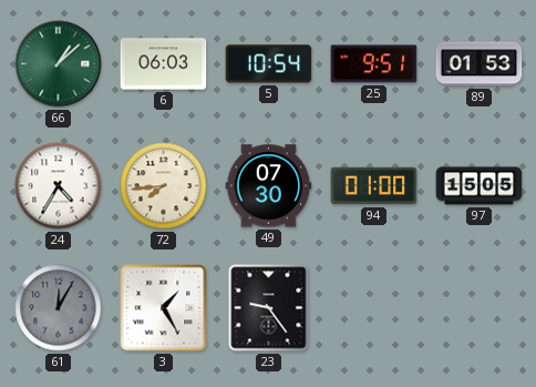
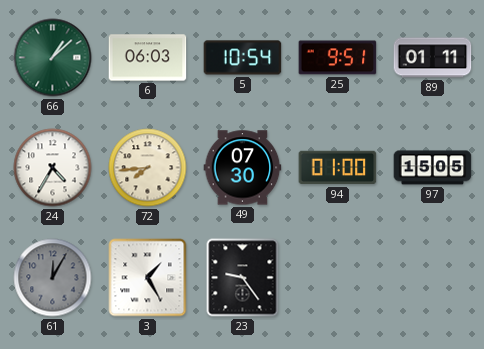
89: 01:53 -> 01:11
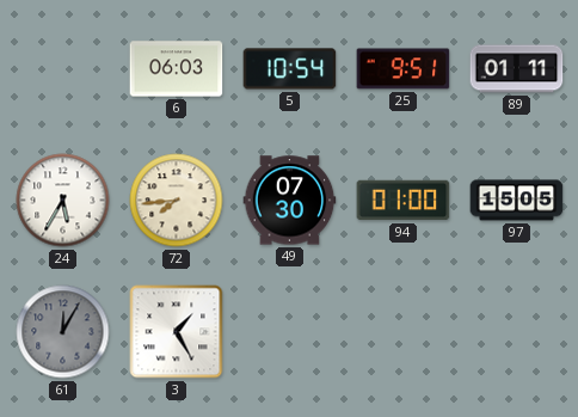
66: 1:08 -> none
24: 4:35 -> 5:35
23: 9:24 -> none
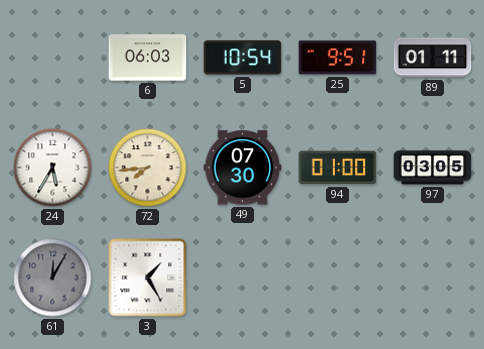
97: 15:05 -> 03:05
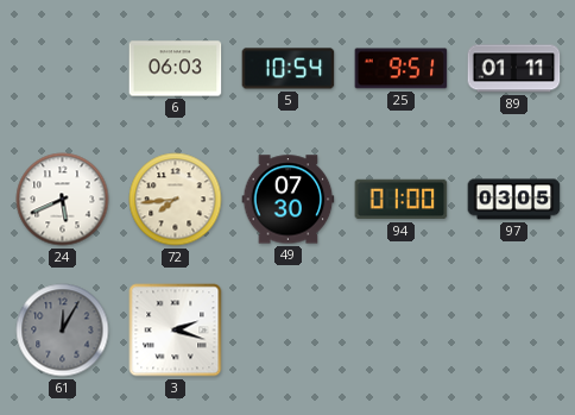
24: 5:35 -> 5:41
3: 1:25 -> 2:18
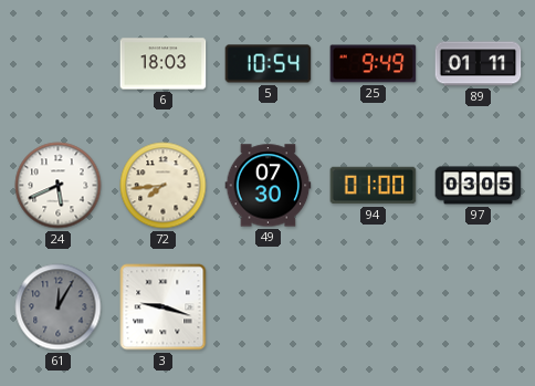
6: 06:03 -> 18:03
25: 9:51 -> 9:49
3: 2:18 -> 9:18
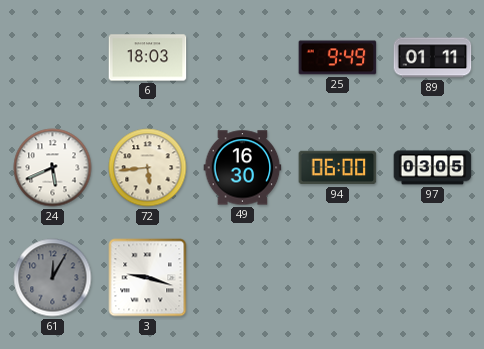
5: 10:54 -> none
72: 7:44 -> 5:44
49: 07:30 -> 16:30
94: 01:00 -> 06:00
